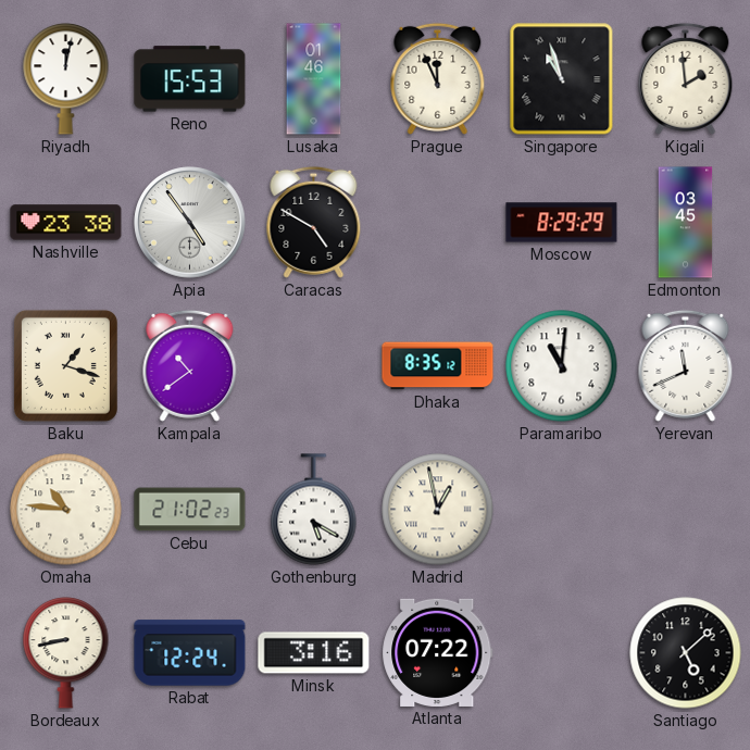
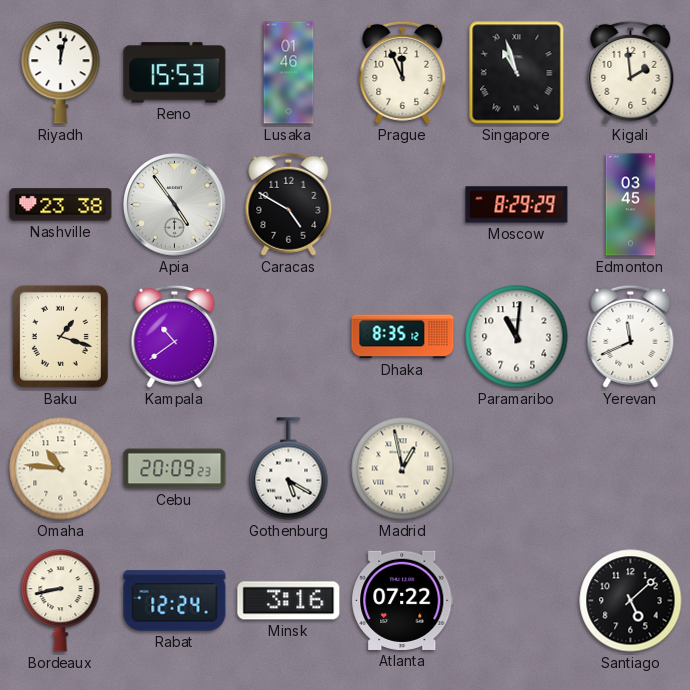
Cebu: 21:02 -> 20:09
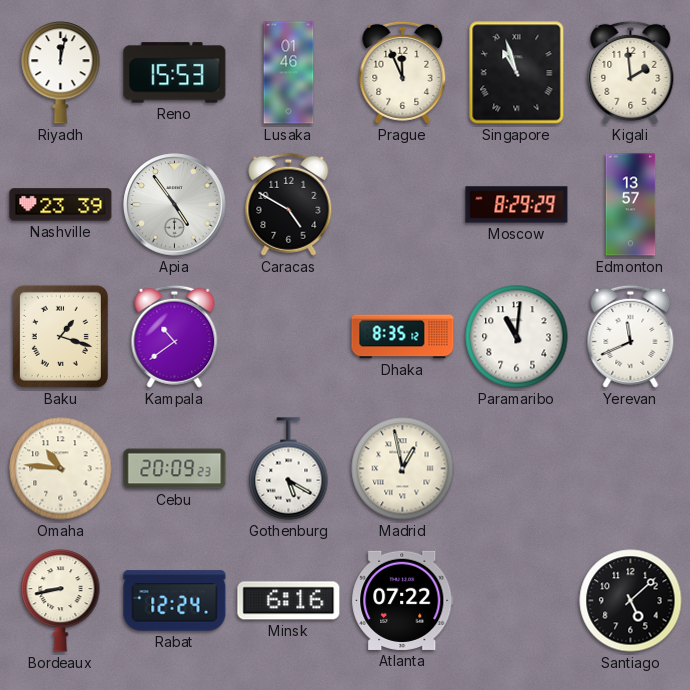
Nashville: 23:38 -> 23:39
Edmonton: 03:45 -> 13:57
Minsk: 3:16 -> 6:16
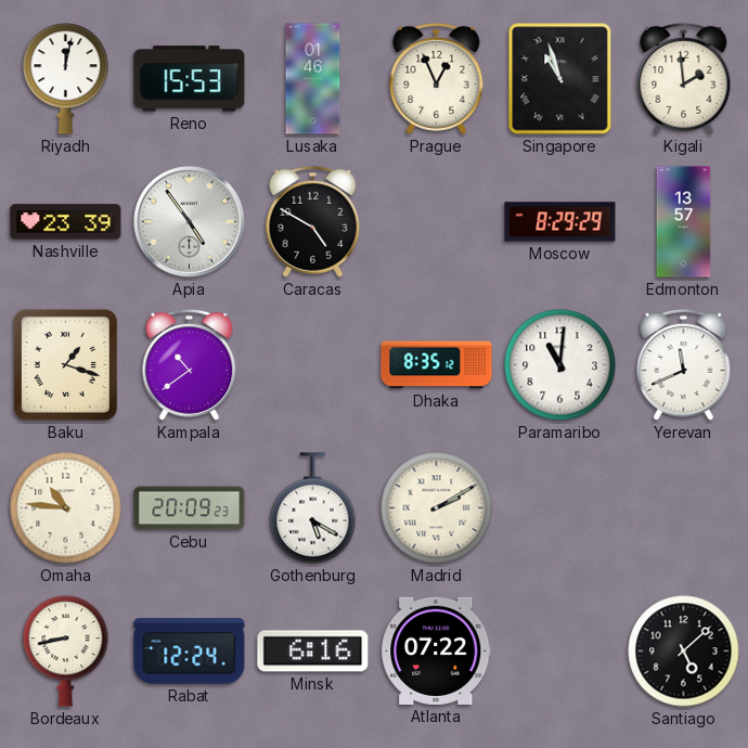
Prague: 11:56 -> 12:56
Madrid: 12:58 -> 2:10
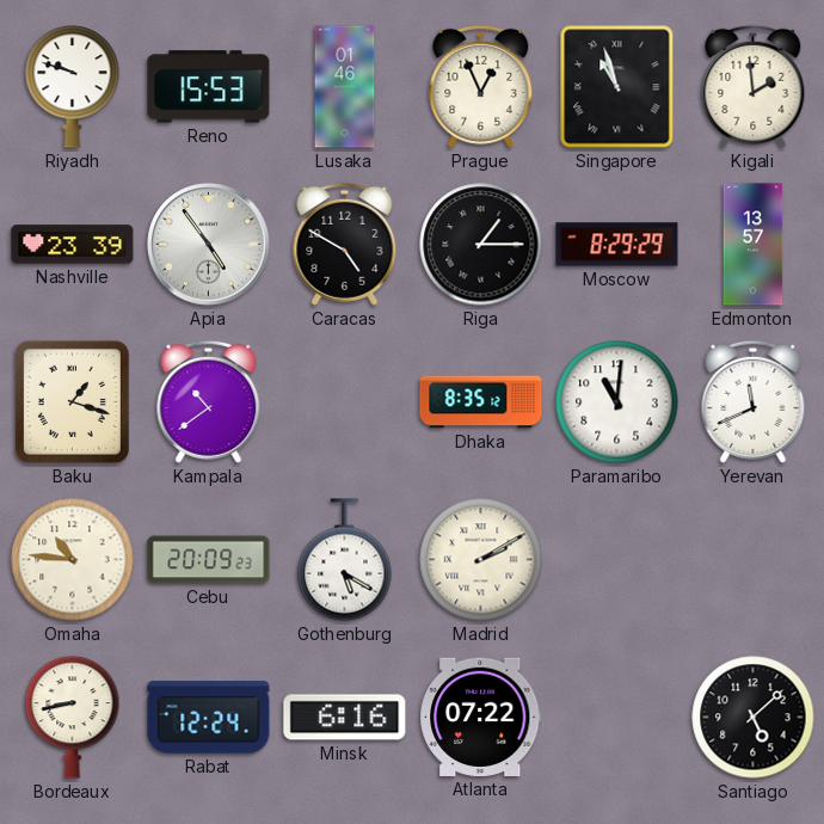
Riyadh: 12:02 -> 9:48
Riga: none -> 1:15
